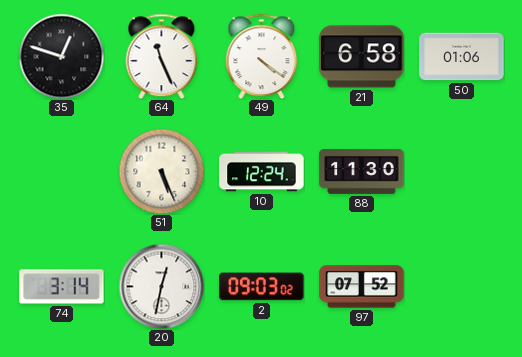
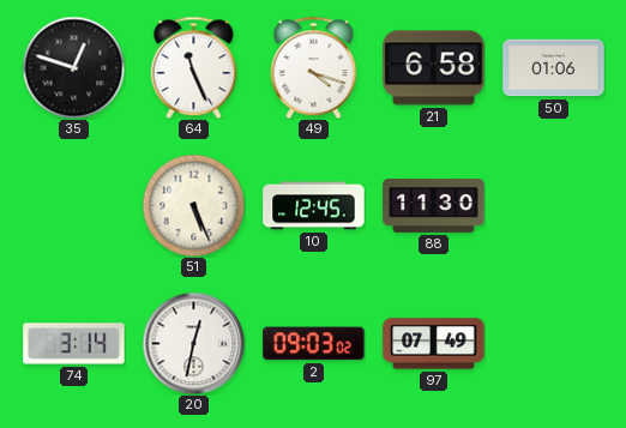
49: 4:21 -> 4:18
10: 12:24 -> 12:45
97: 07:52 -> 07:49
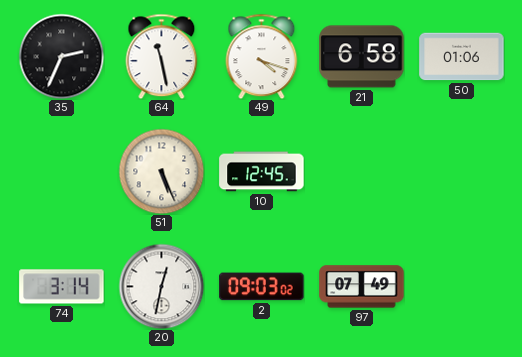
35: 12:48 -> 2:34
64: 11:26 -> 11:28
88: 11:30 -> none
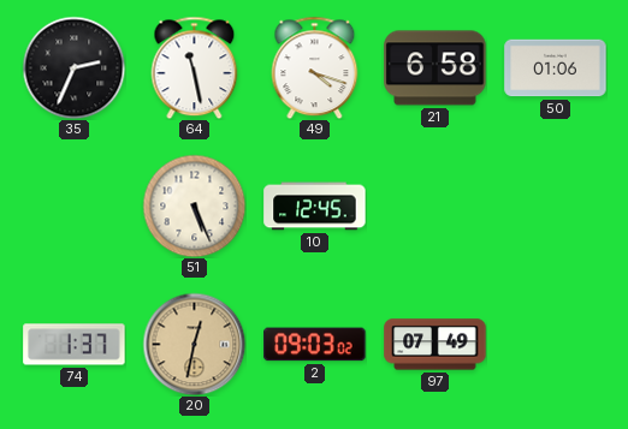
74: 3:14 -> 1:37
20 dial: white -> champagne
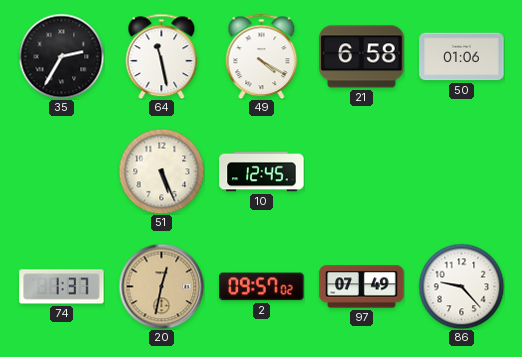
35: 2:34 -> 2:35
49: 4:18 -> 4:20
2: 09:03 -> 09:57
86: none -> 9:23
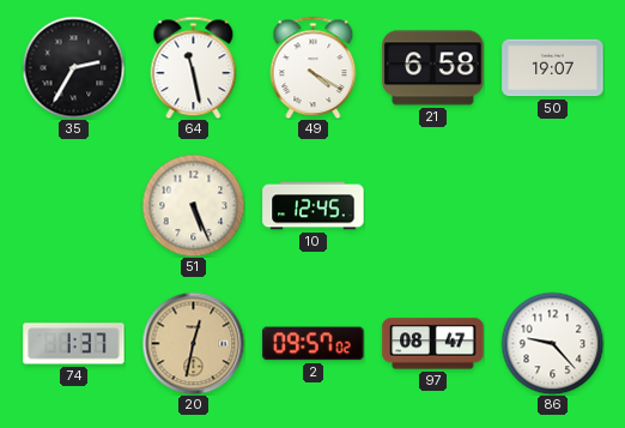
50: 01:06 -> 19:07
97: 07:49 -> 08:47
